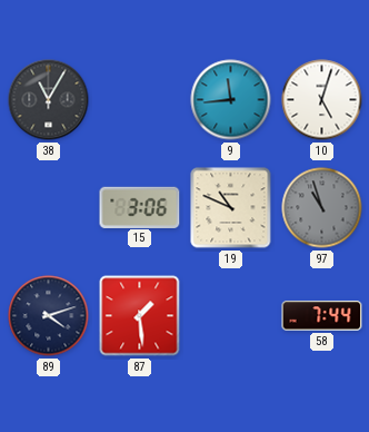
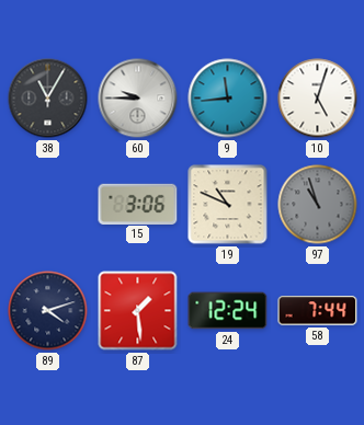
60: none -> 9:45
24: none -> 12:24
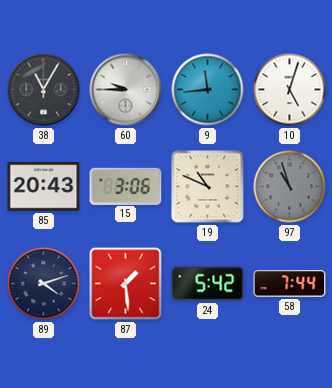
85: none -> 20:43
24: 12:24 -> 5:42
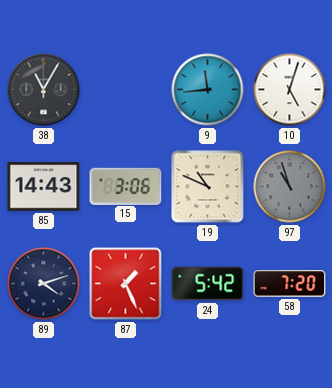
60: 9:45 -> none
85: 20:43 -> 14:43
87: 1:29 -> 1:26
58: 7:44 -> 7:20
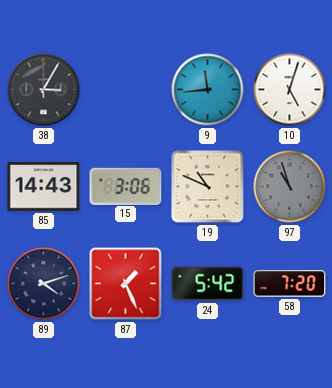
38: 11:05 -> 3:05
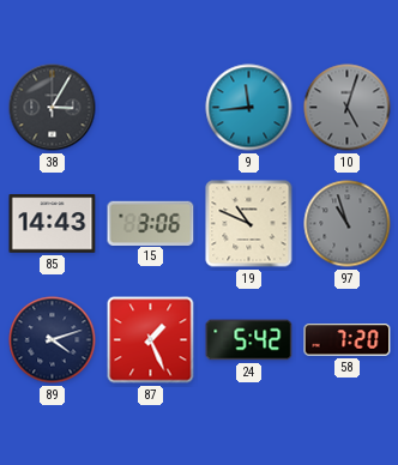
10 dial: white -> grey
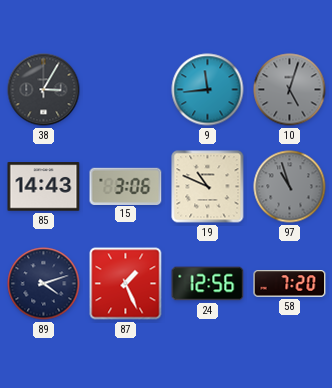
24: 5:42 -> 12:56
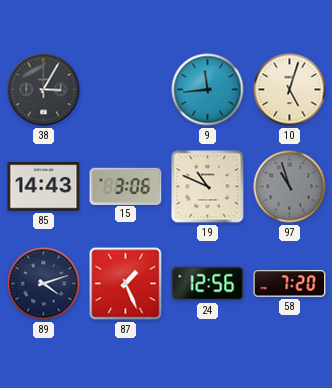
10 dial: grey -> cream
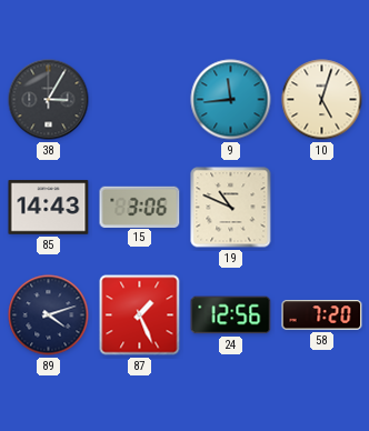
97: 10:57 -> none
